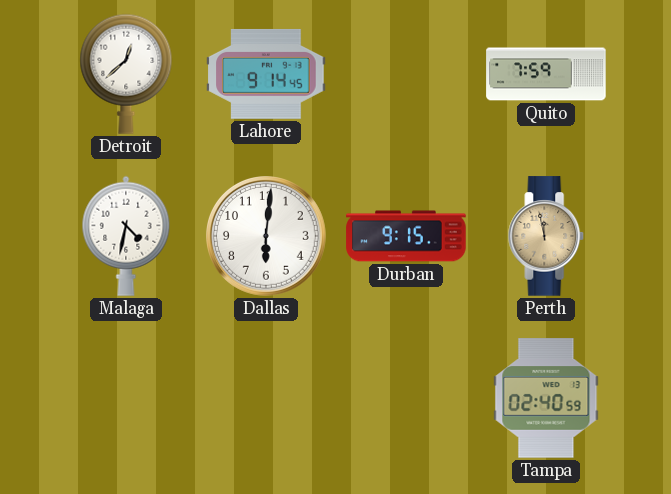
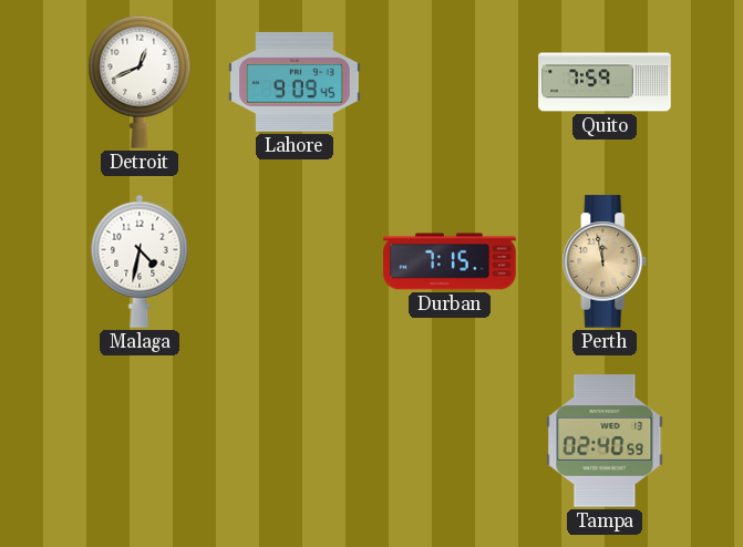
Detroit: 12:38 -> 12:41
Lahore: 9:14 -> 9:09
Dallas: 6:01 -> none
Durban: 9:15 -> 7:15
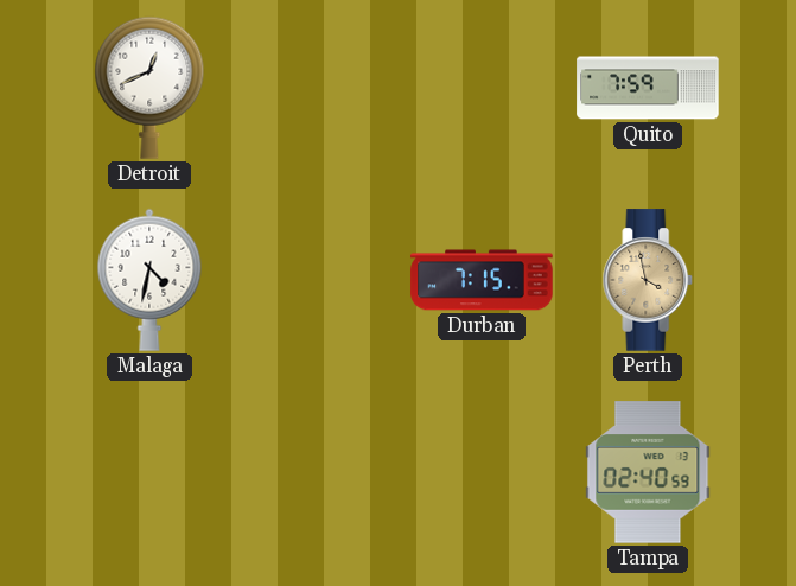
Lahore: 9:09 -> none
Perth: 11:58 -> 3:58
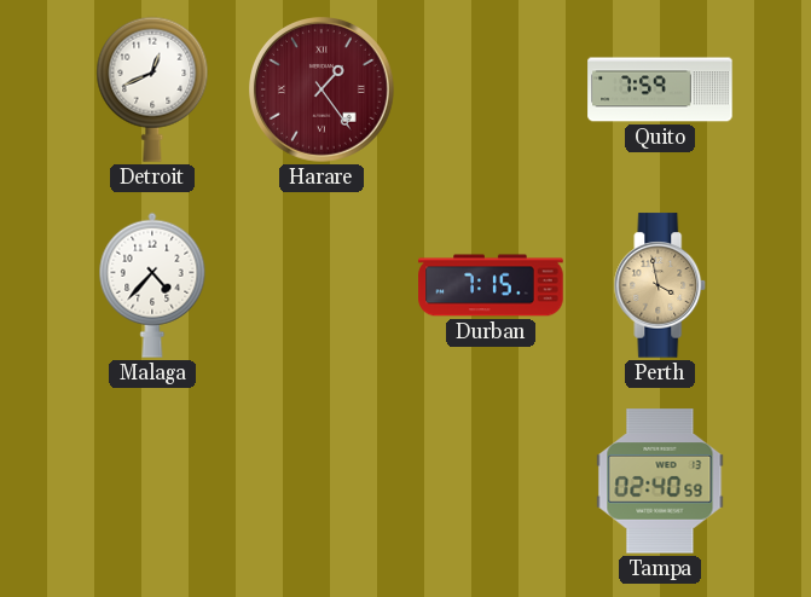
Harare: none -> 1:24
Malaga: 4:32 -> 4:37
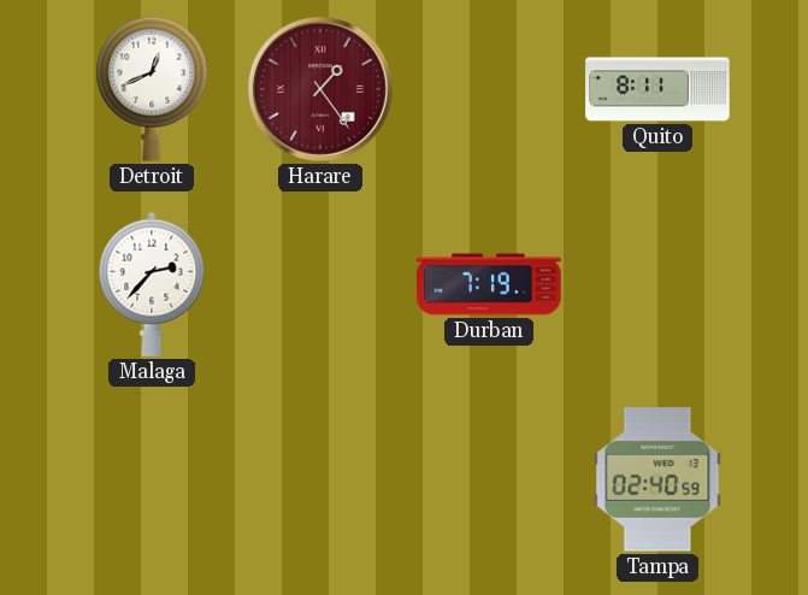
Quito: 7:59 -> 8:11
Malaga: 4:37 -> 2:37
Durban: 7:15 -> 7:19
Perth: 3:58 -> none
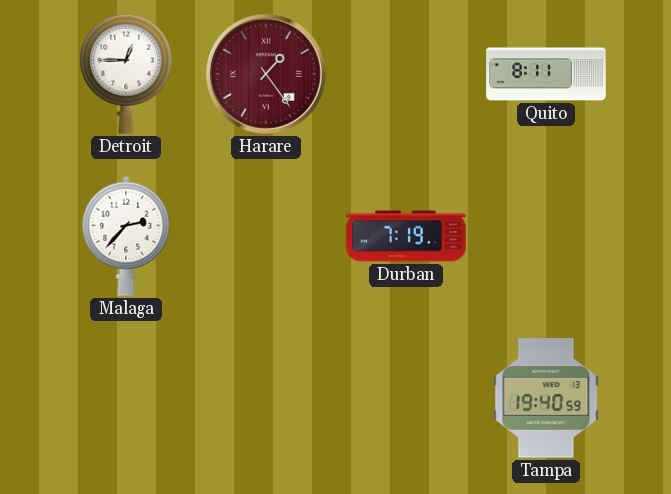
Detroit: 12:41 -> 12:45
Tampa: 02:40 -> 19:40
